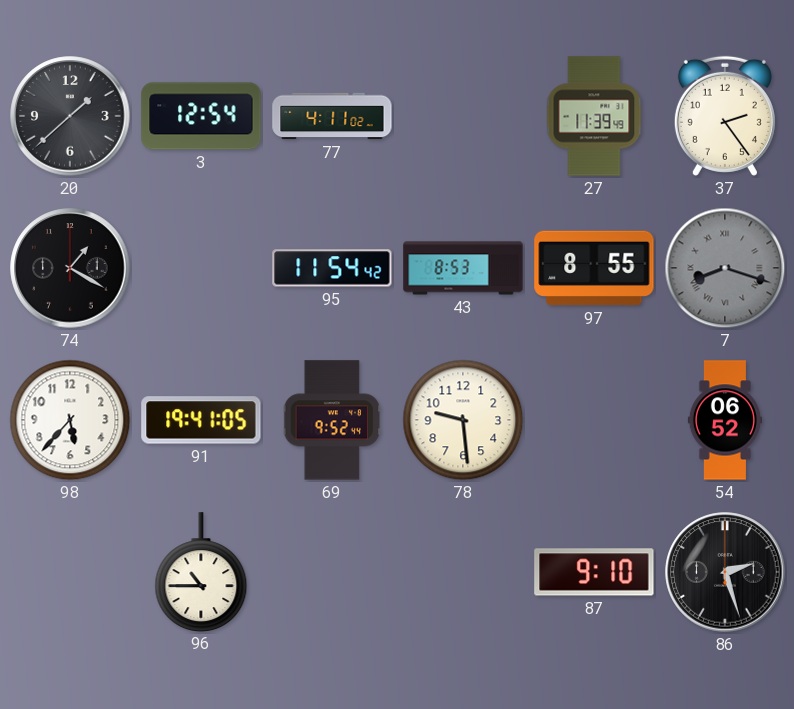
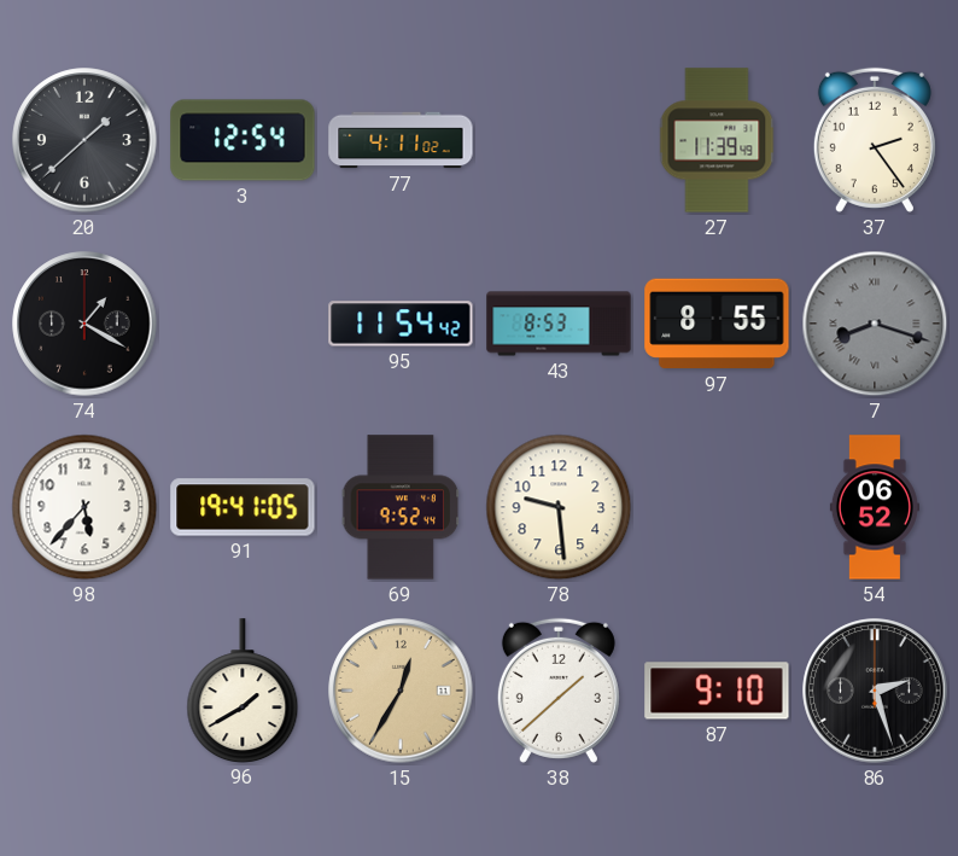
96: 10:45 -> 1:40
15: none -> 12:35
38: none -> 1:38
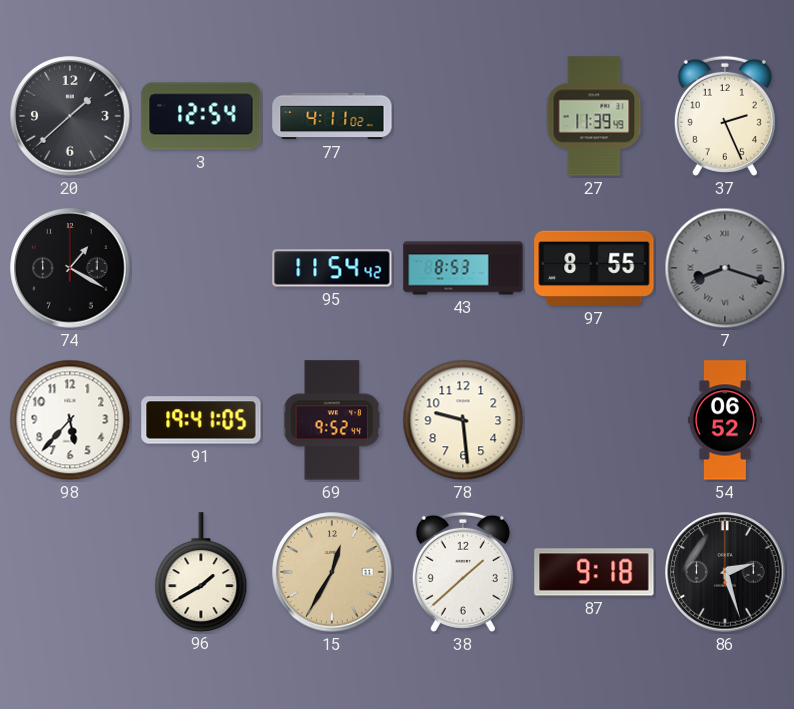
37: 2:24 -> 2:26
87: 9:10 -> 9:18
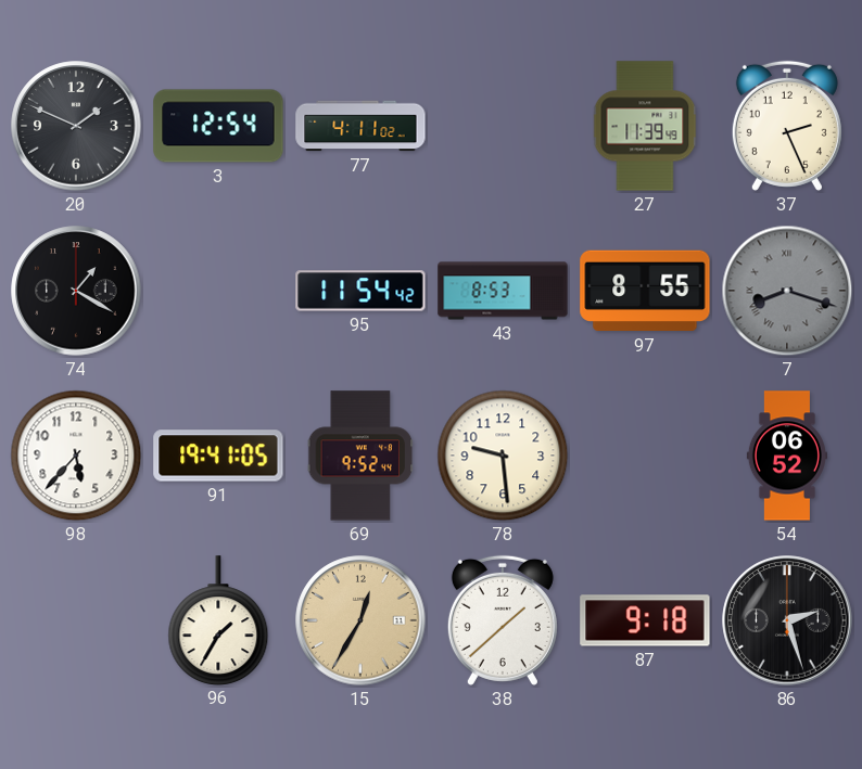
20: 1:38 -> 1:49
96: 1:40 -> 1:35
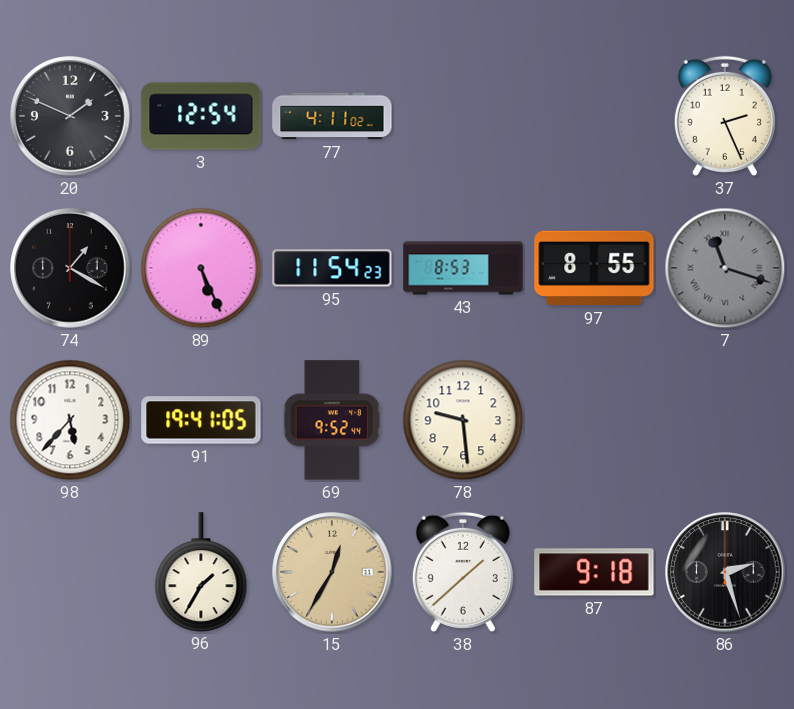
27: 11:39 -> none
89: none -> 5:26
95: 11:54:42 -> 11:54:23
7: 8:18 -> 11:18
54: 06:52 -> none
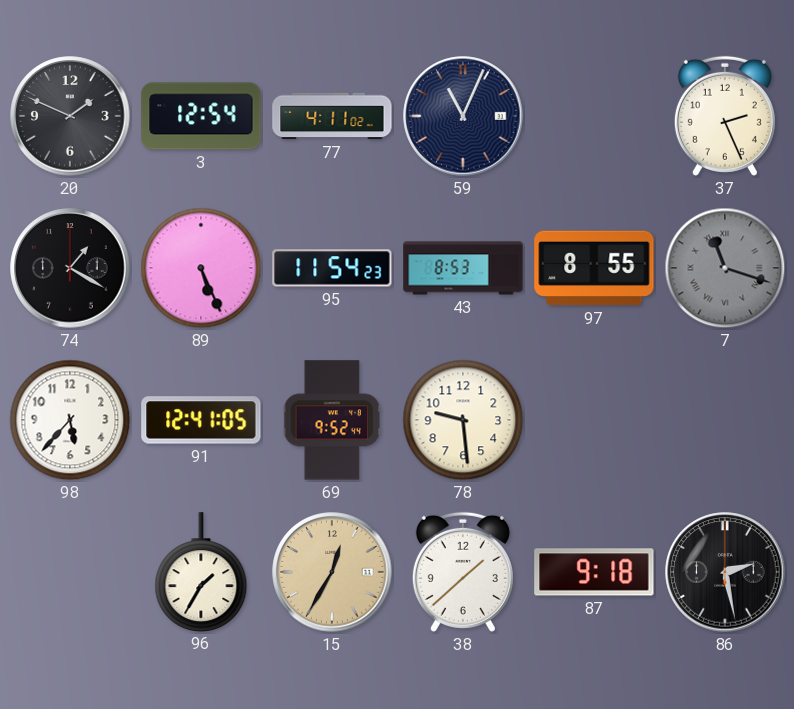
59: none -> 11:04
91: 19:41 -> 12:41
86: 2:27 -> 2:28
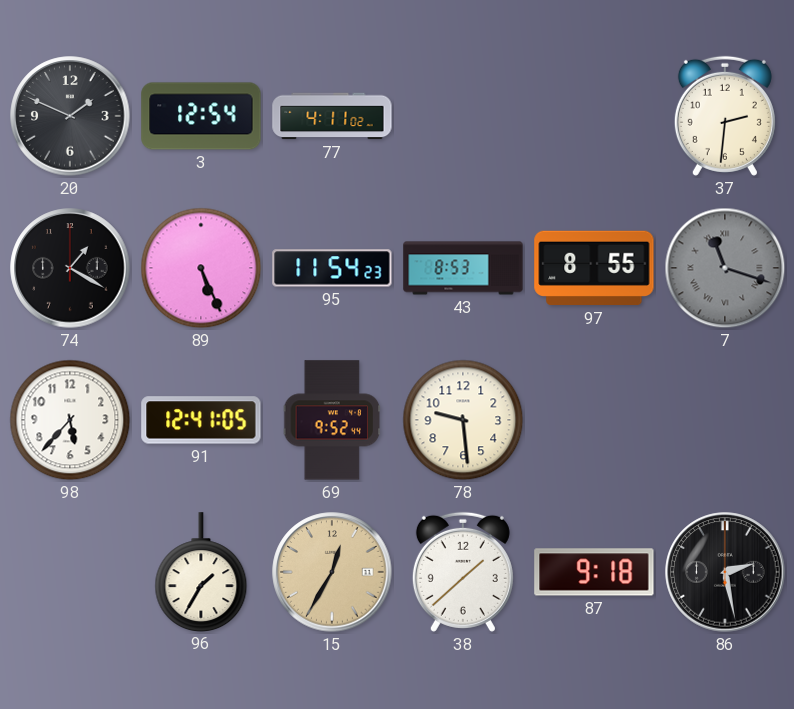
59: 11:04 -> none
37: 2:26 -> 2:31
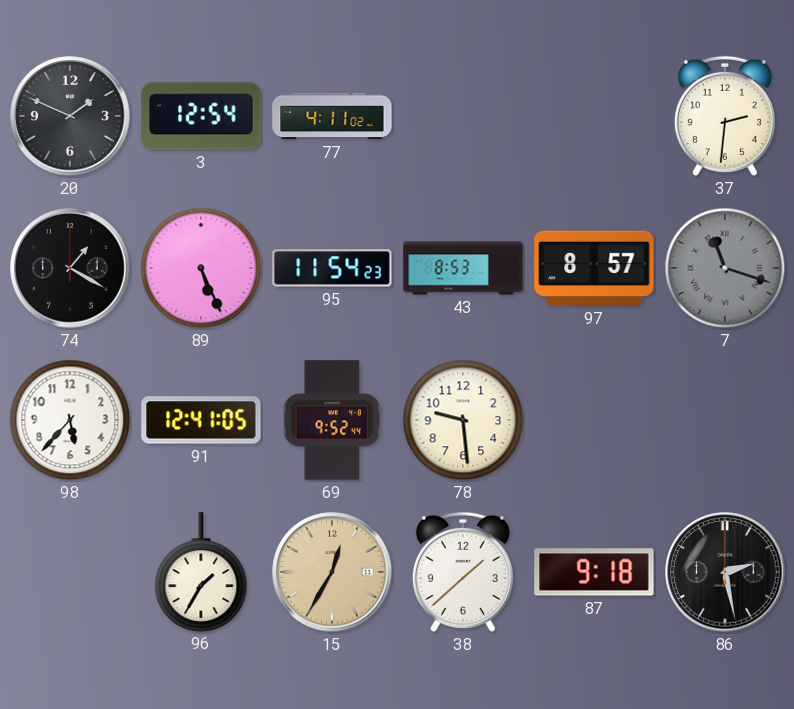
97: 8:55 -> 8:57
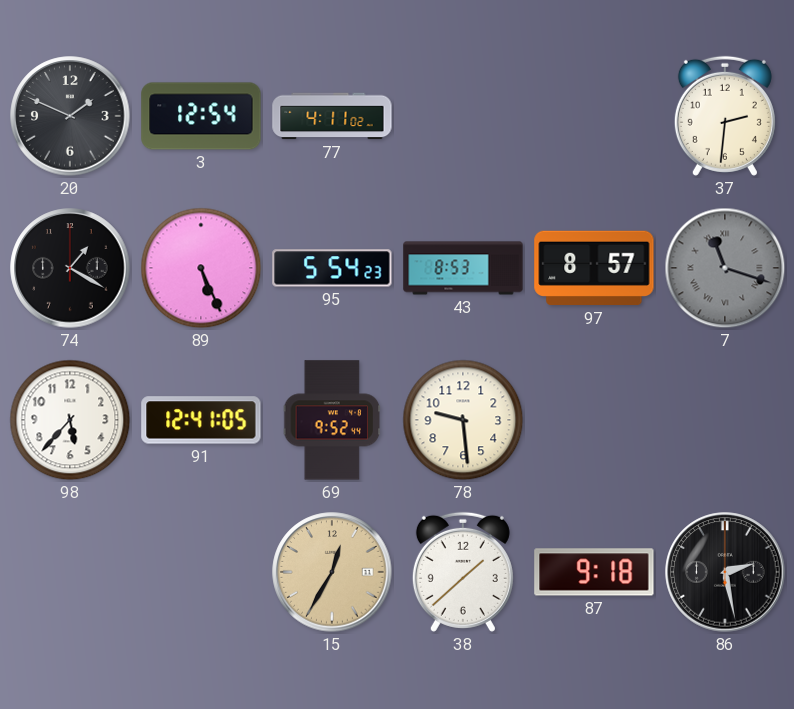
95: 11:54 -> 5:54
96: 1:35 -> none
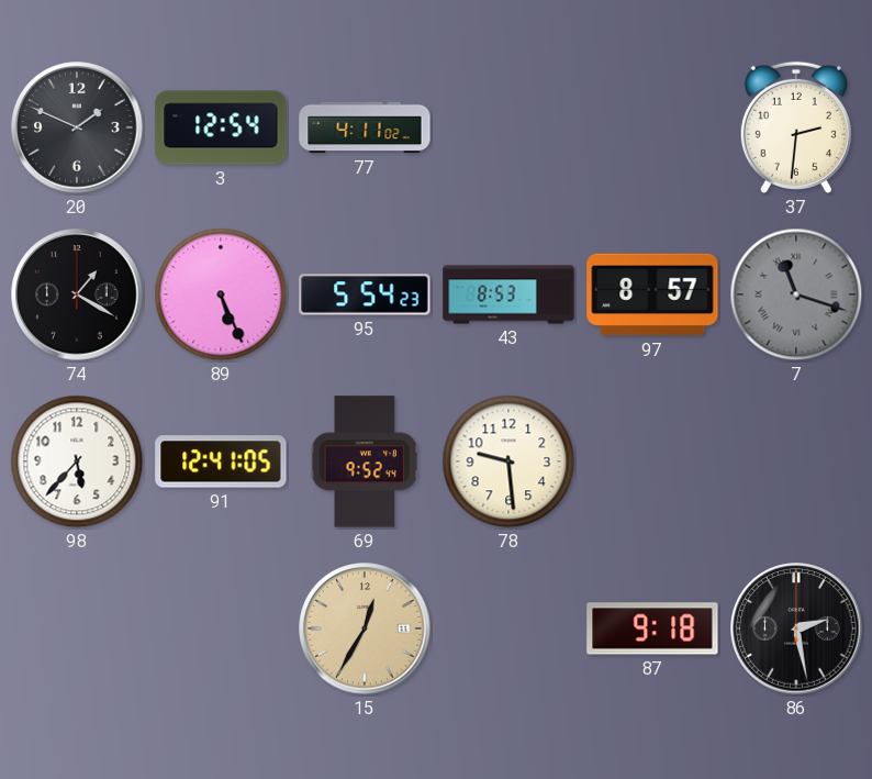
38: 1:38 -> none
